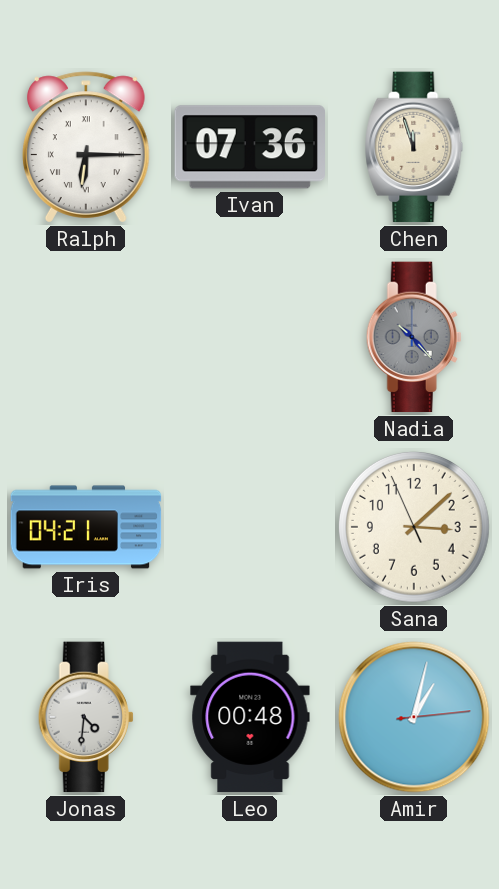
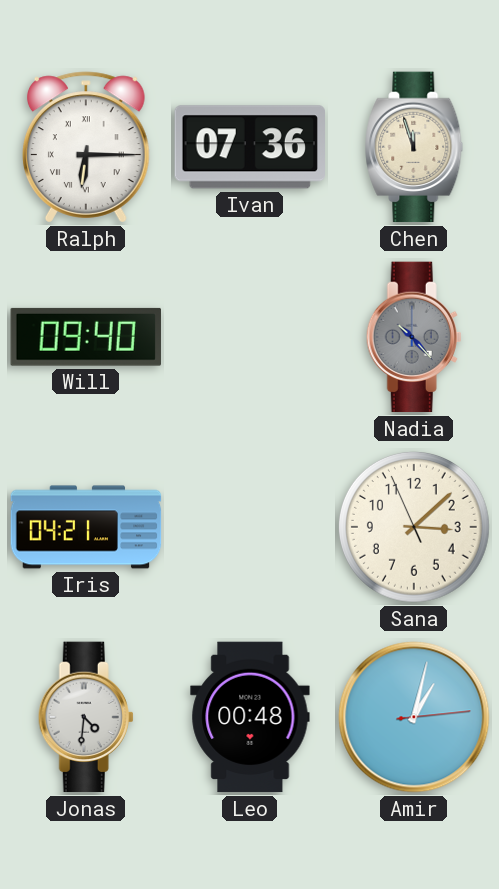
Will: none -> 09:40
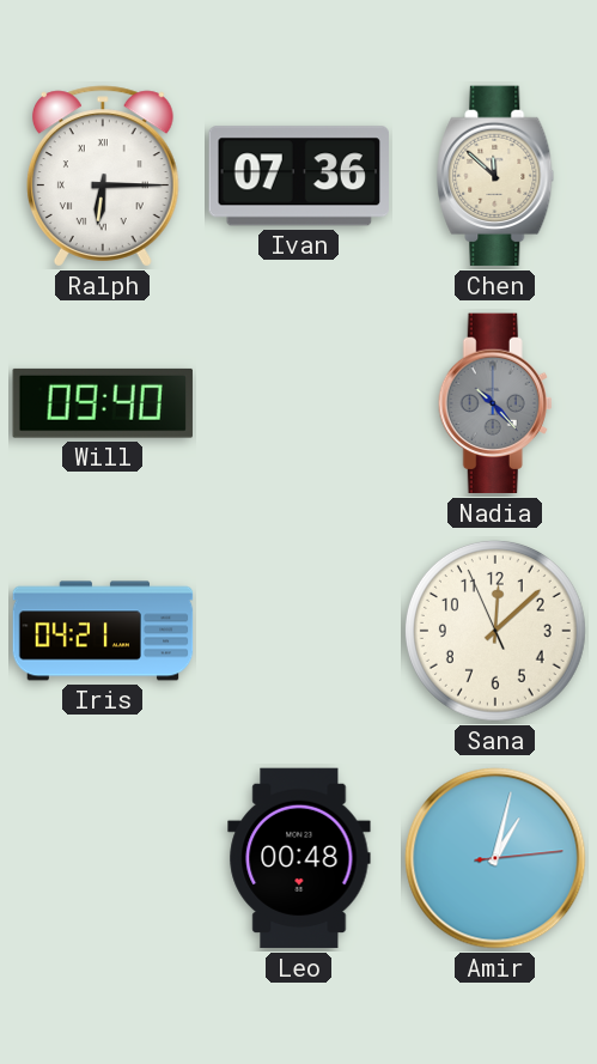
Chen: 11:57 -> 11:52
Sana: 3:07 -> 12:07
Jonas: 4:31 -> none
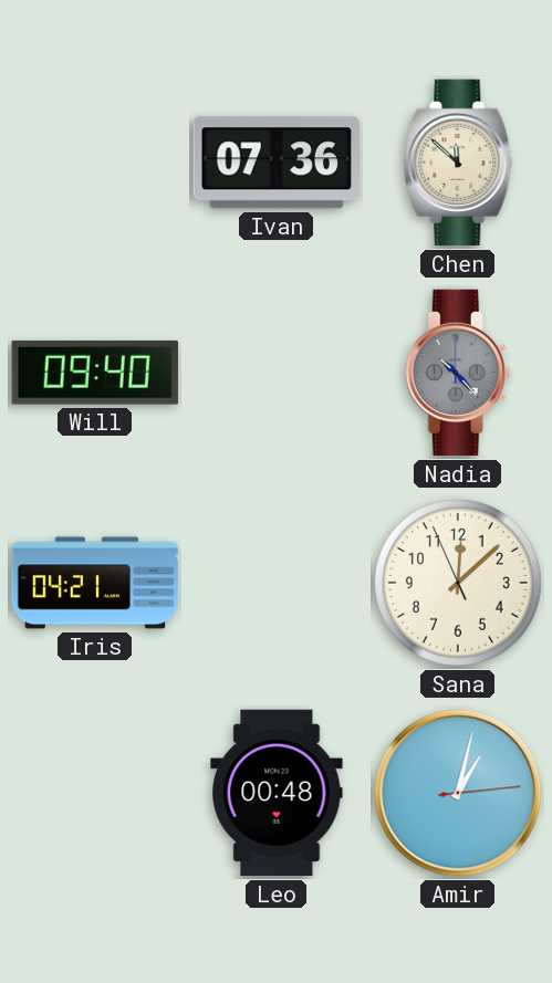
Ralph: 6:15 -> none
